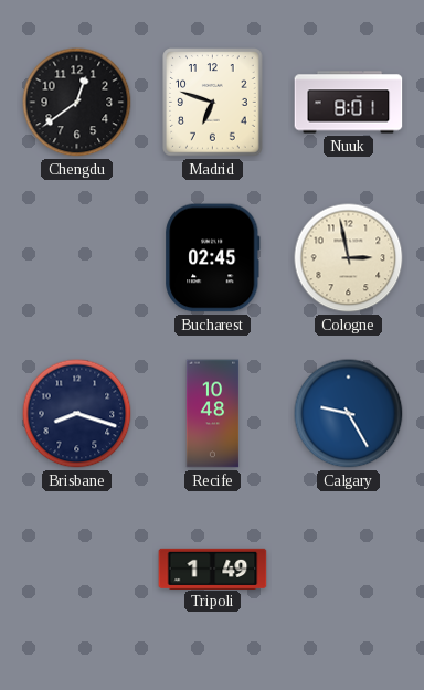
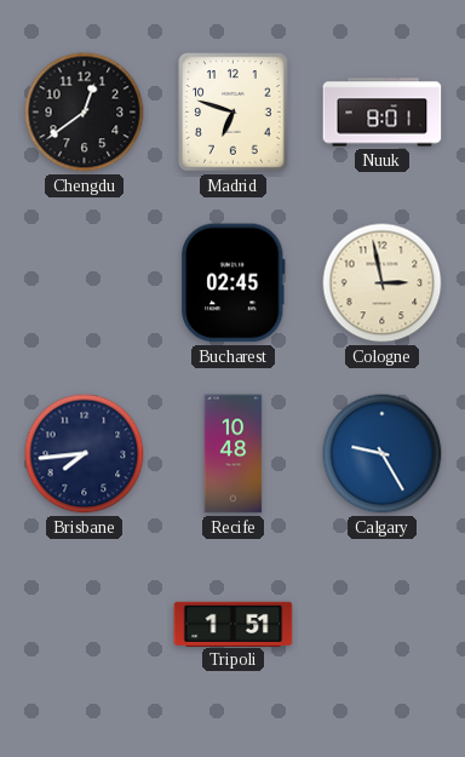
Brisbane: 8:18 -> 7:44
Tripoli: 1:49 -> 1:51
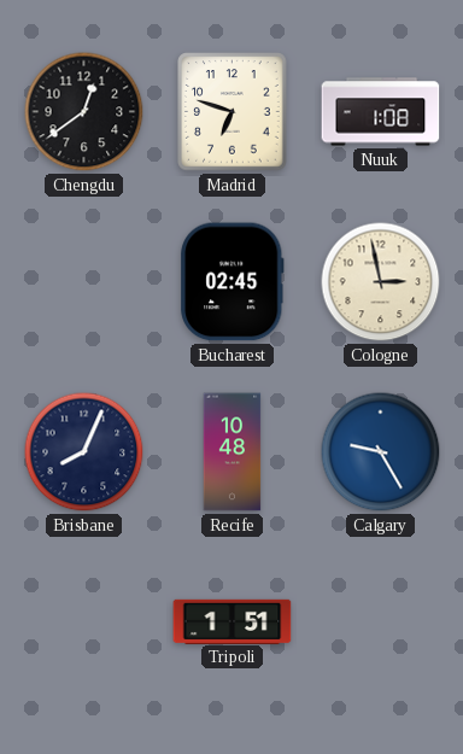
Nuuk: 8:01 -> 1:08
Brisbane: 7:44 -> 8:04
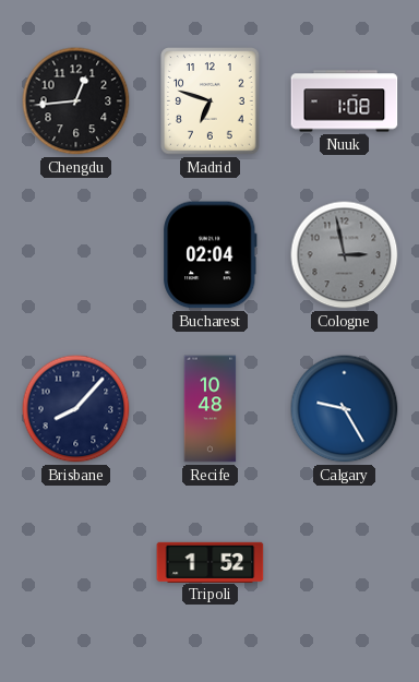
Chengdu: 12:39 -> 12:44
Bucharest: 02:45 -> 02:04
Cologne dial: cream -> grey
Brisbane: 8:04 -> 8:07
Tripoli: 1:51 -> 1:52
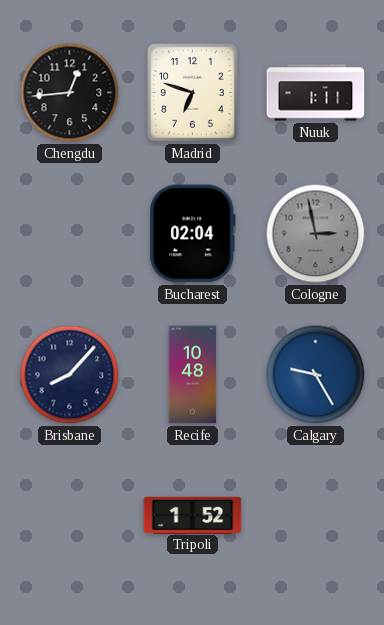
Nuuk: 1:08 -> 1:11
